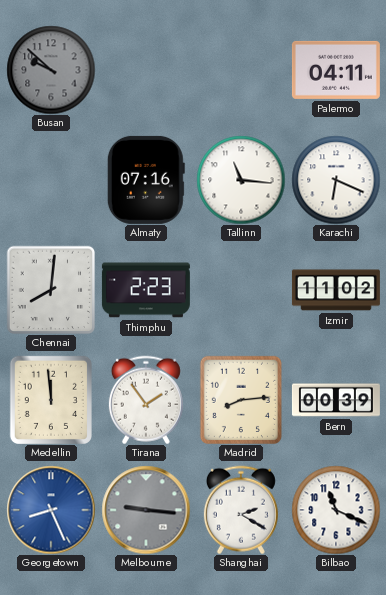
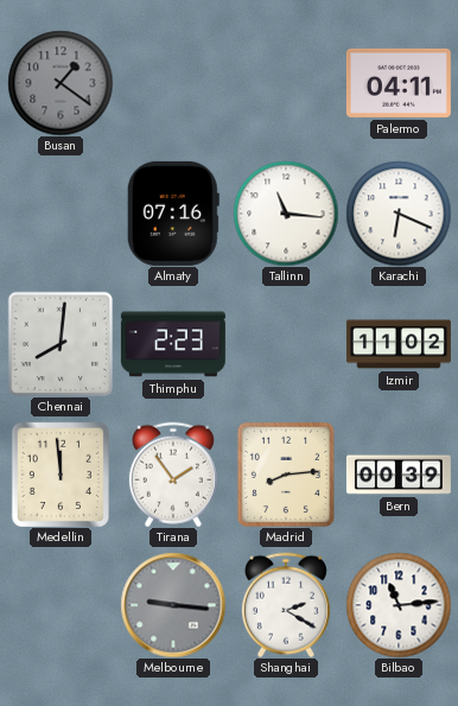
Busan: 9:52 -> 1:21
Georgetown: 8:26 -> none
Bilbao: 11:19 -> 11:14
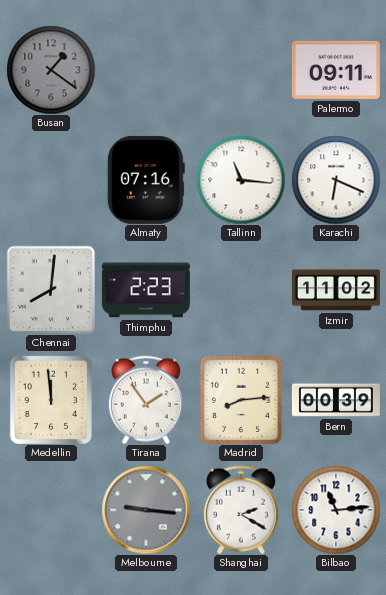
Palermo: 04:11 -> 09:11
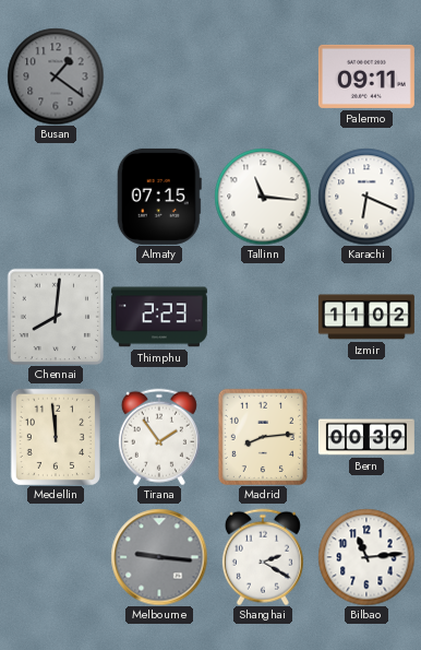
Almaty: 07:16 -> 07:15
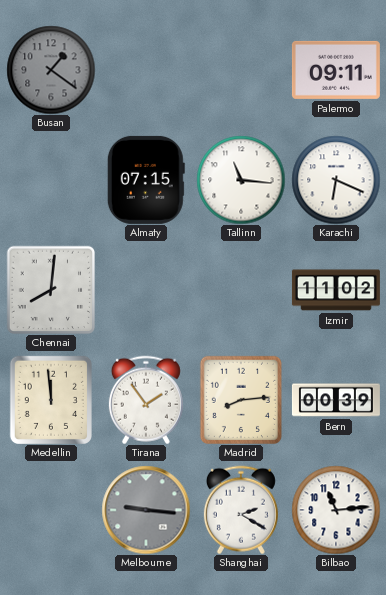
Thimphu: 2:23 -> none
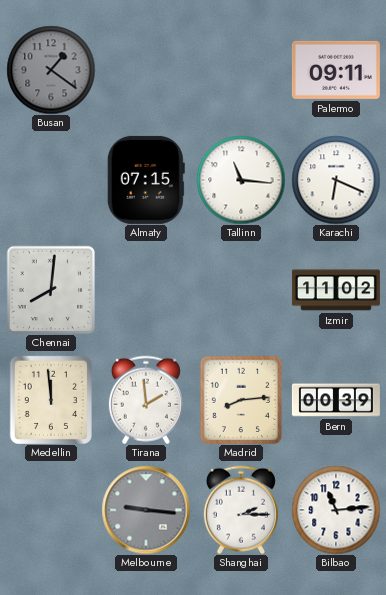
Tirana: 1:54 -> 1:59
Shanghai: 2:20 -> 2:15
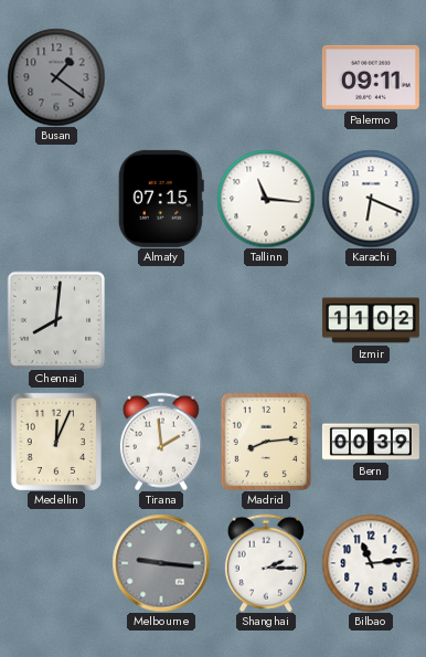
Medellin: 11:59 -> 12:04
